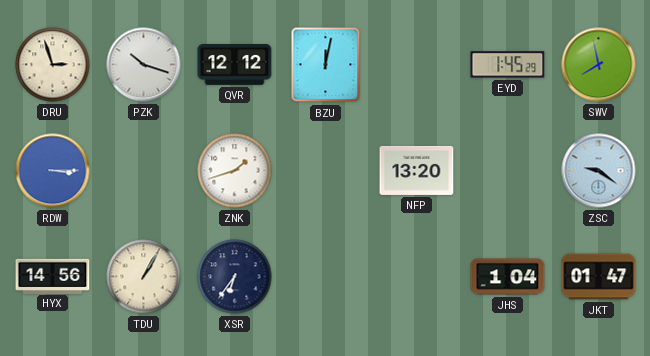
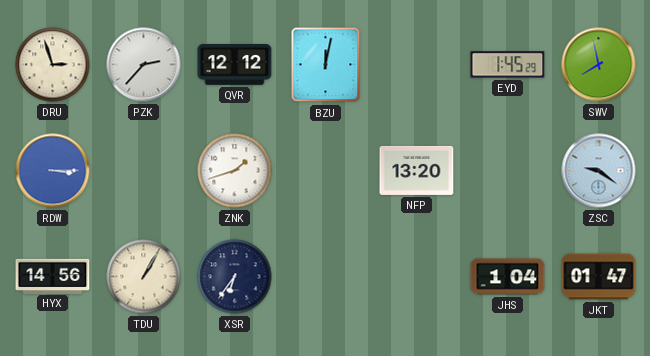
PZK: 10:18 -> 2:37
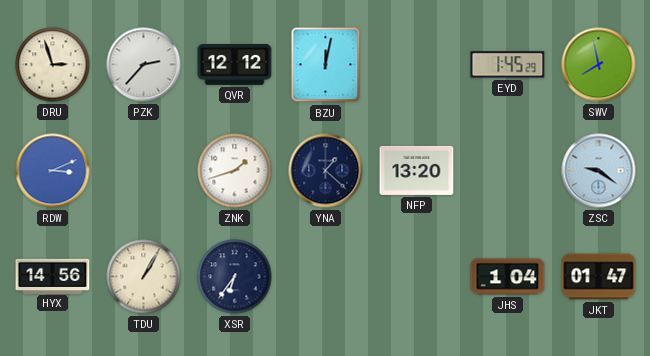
RDW: 3:15 -> 3:11
YNA: none -> 1:22
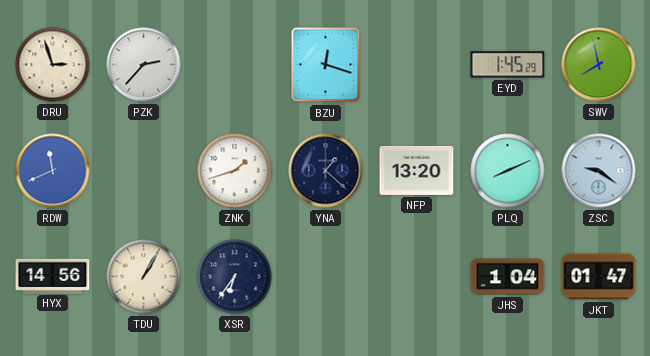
QVR: 12:12 -> none
BZU: 12:02 -> 12:18
RDW: 3:11 -> 11:41
PLQ: none -> 8:11
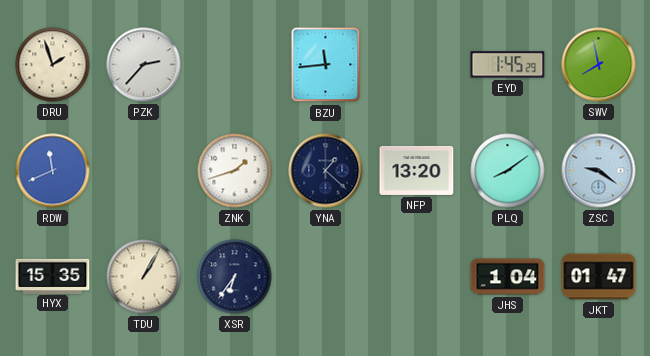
DRU: 2:57 -> 1:57
BZU: 12:18 -> 11:44
PLQ: 8:11 -> 8:09
HYX: 14:56 -> 15:35
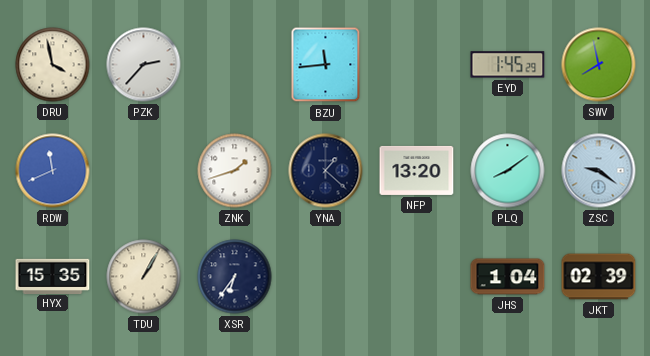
DRU: 1:57 -> 3:58
JKT: 01:47 -> 02:39
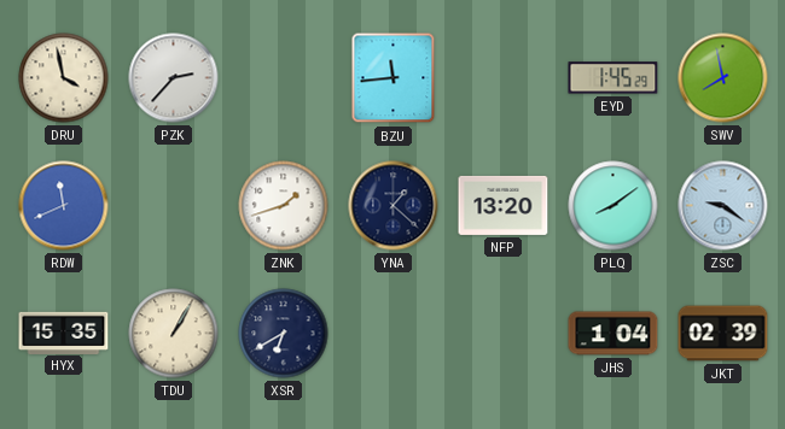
XSR: 6:36 -> 6:40
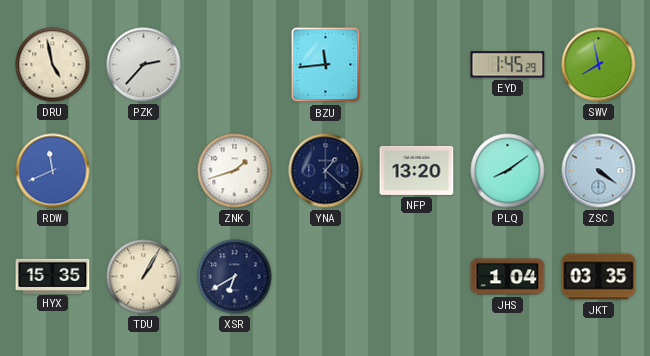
DRU: 3:58 -> 4:58
ZSC: 9:21 -> 4:21
JKT: 02:39 -> 03:35
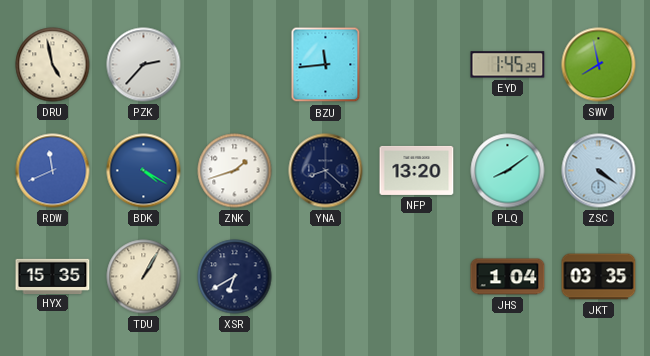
BDK: none -> 4:20
YNA: 1:22 -> 8:22
